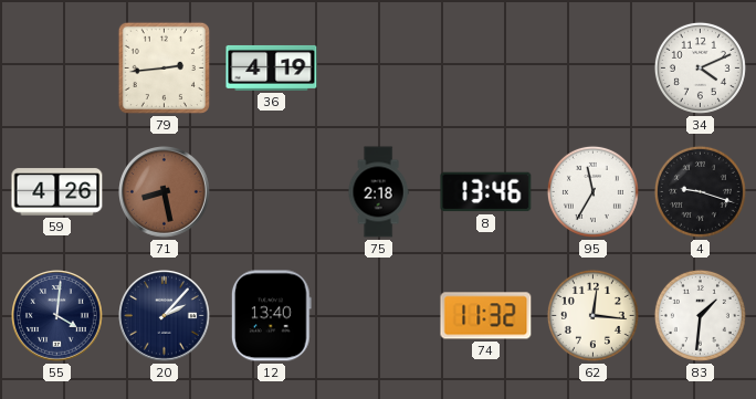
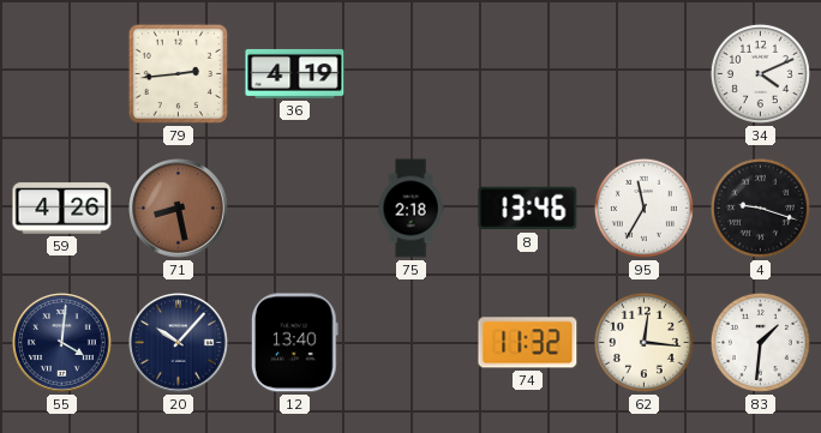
20: 2:07 -> 10:07
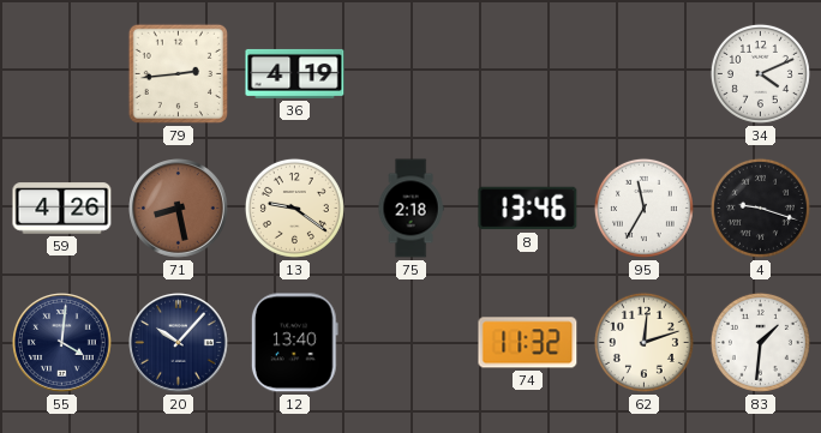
13: none -> 9:21
62: 12:16 -> 12:12
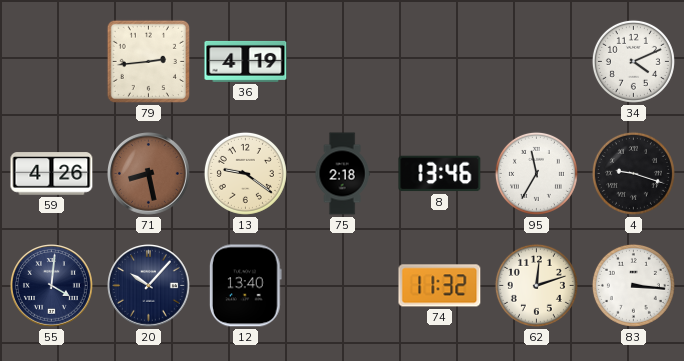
83: 1:31 -> 3:16
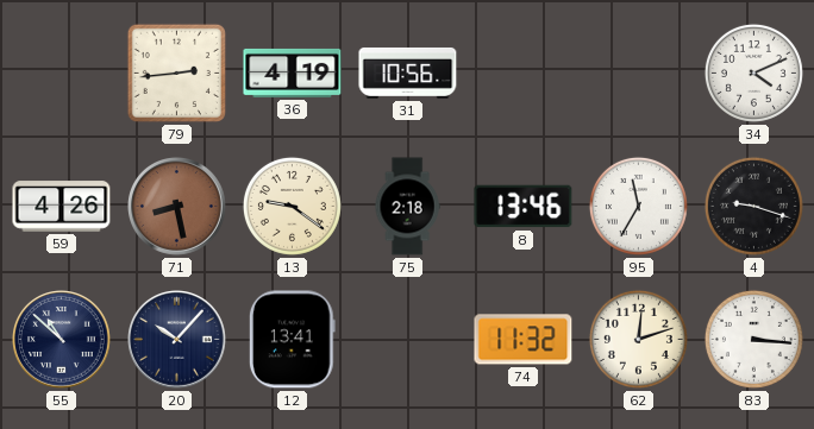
31: none -> 10:56
55: 4:01 -> 10:52
12: 13:40 -> 13:41
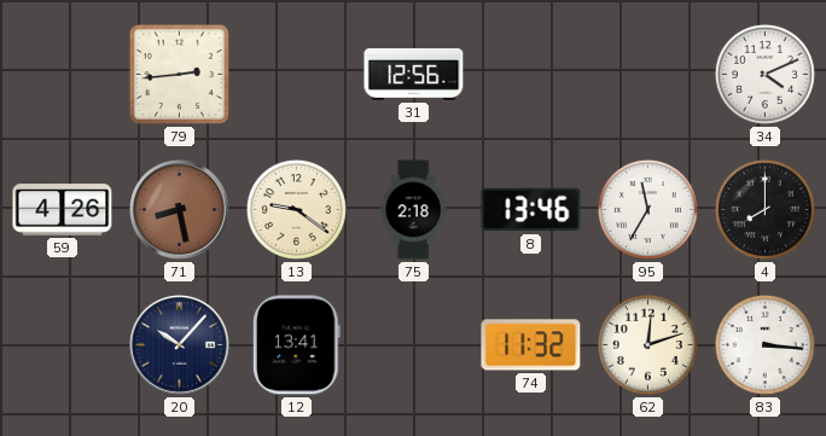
36: 4:19 -> none
31: 10:56 -> 12:56
4: 9:18 -> 8:00
55: 10:52 -> none
